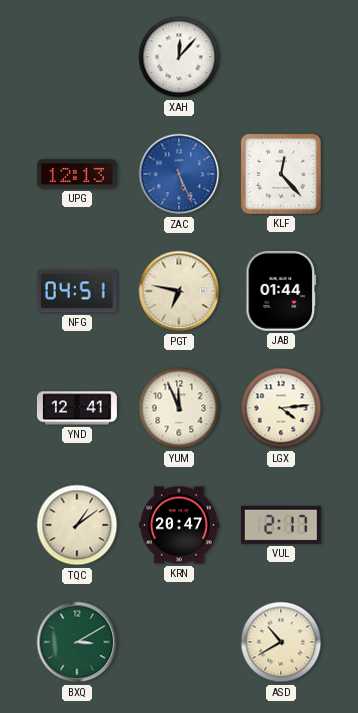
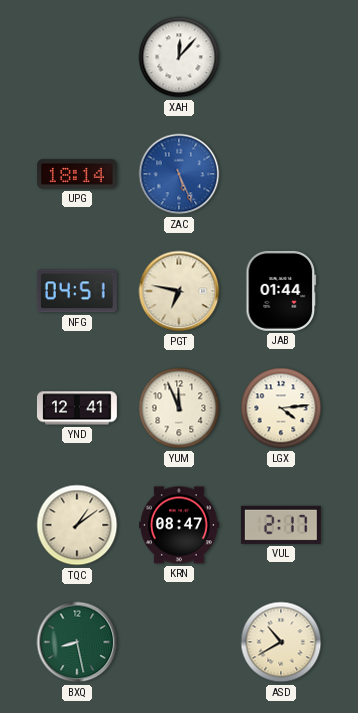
UPG: 12:13 -> 18:14
KLF: 12:23 -> none
KRN: 20:47 -> 08:47
BXQ: 3:10 -> 8:28
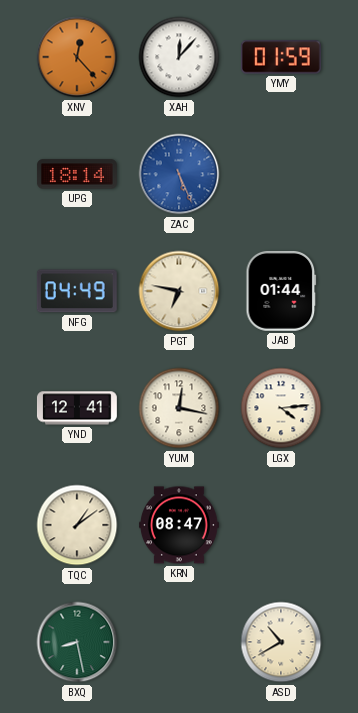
XNV: none -> 12:23
YMY: none -> 01:59
NFG: 04:51 -> 04:49
YUM: 11:56 -> 12:17
VUL: 2:17 -> none
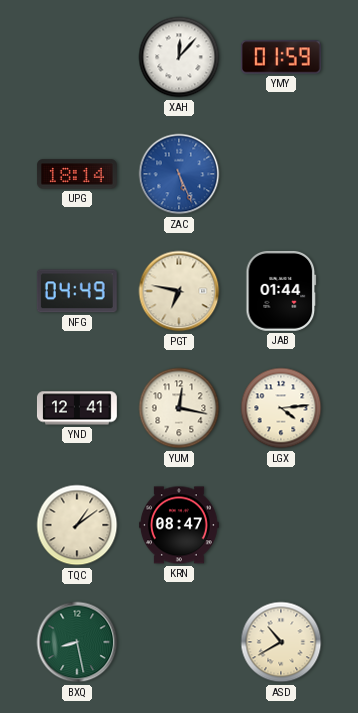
XNV: 12:23 -> none
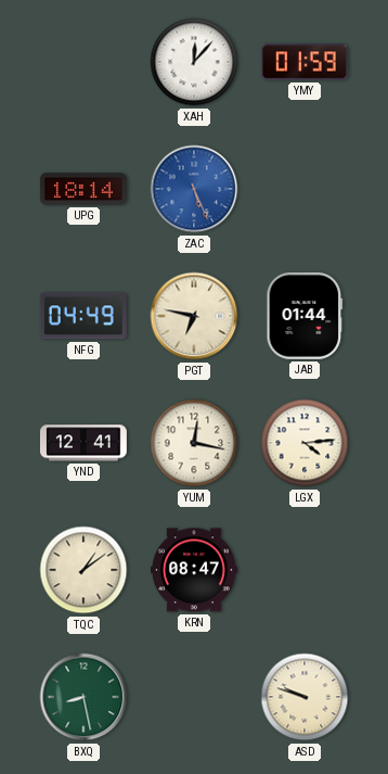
ASD: 10:40 -> 9:48
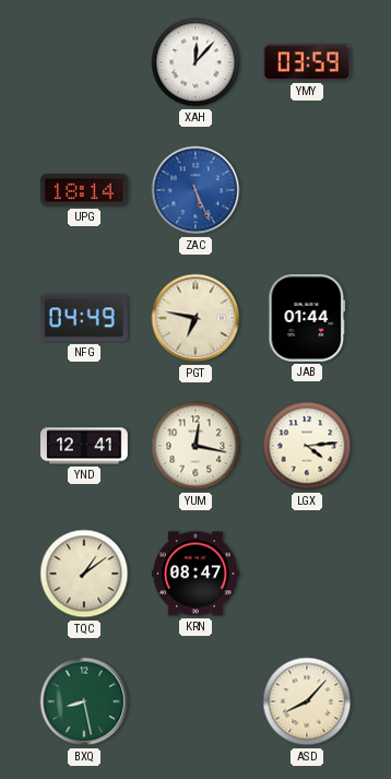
YMY: 01:59 -> 03:59
ASD: 9:48 -> 8:07
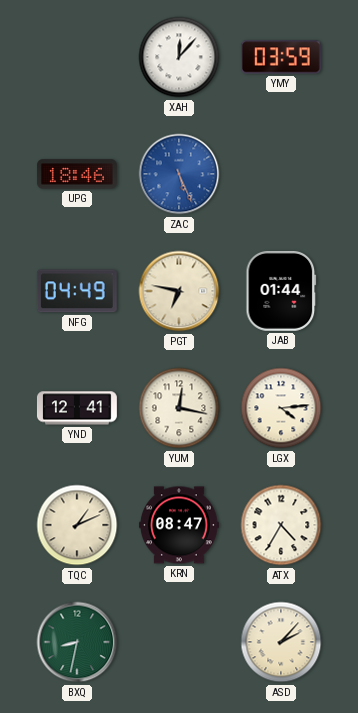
UPG: 18:14 -> 18:46
TQC: 1:09 -> 1:11
ATX: none -> 4:35
BXQ: 8:28 -> 8:32
ASD: 8:07 -> 2:07
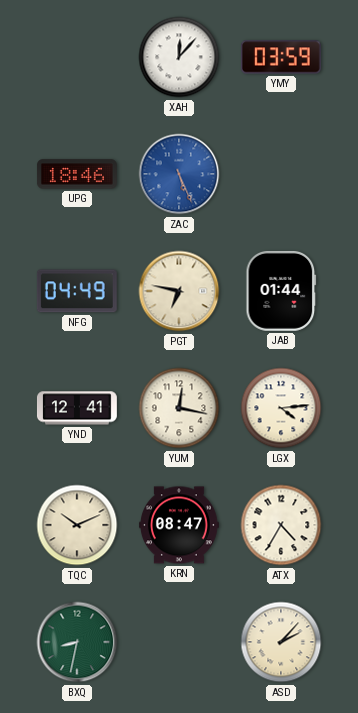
TQC: 1:11 -> 10:11
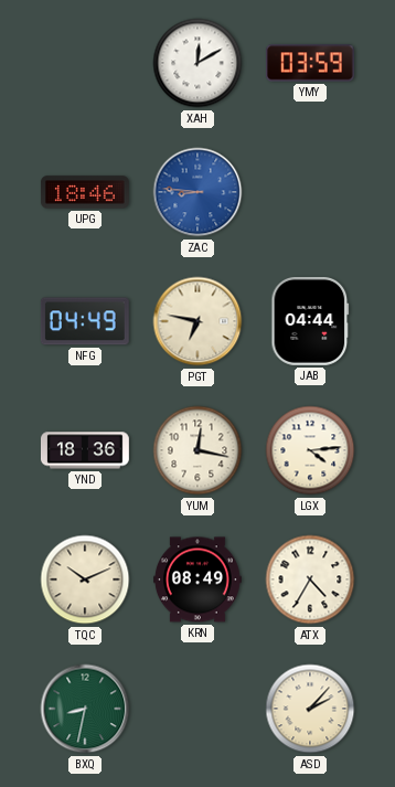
XAH: 12:07 -> 12:10
ZAC: 5:26 -> 8:46
JAB: 01:44 -> 04:44
YND: 12:41 -> 18:36
KRN: 08:47 -> 08:49
